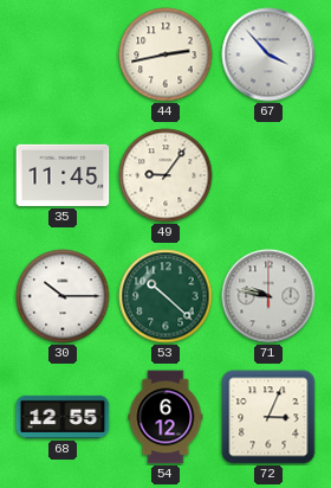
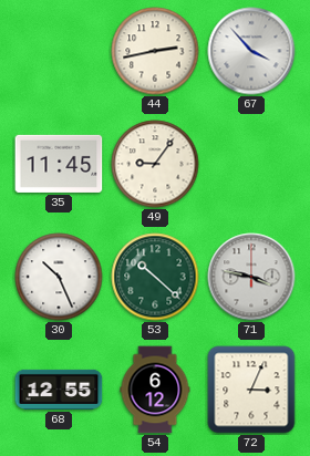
30: 10:15 -> 10:26
71: 9:47 -> 3:47
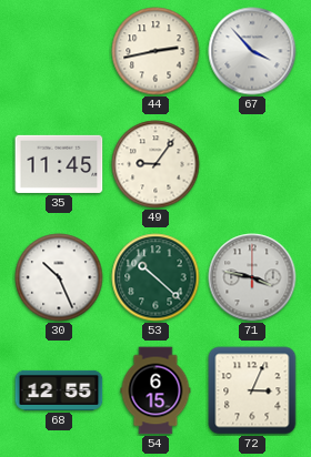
54: 6:12 -> 6:15
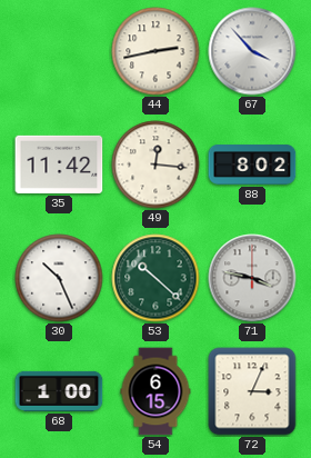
35: 11:45 -> 11:42
49: 9:06 -> 12:16
88: none -> 8:02
68: 12:55 -> 1:00
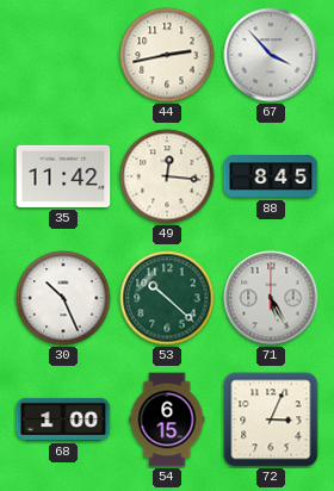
88: 8:02 -> 8:45
71: 3:47 -> 5:25
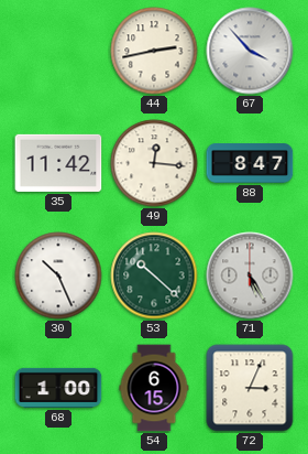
88: 8:45 -> 8:47
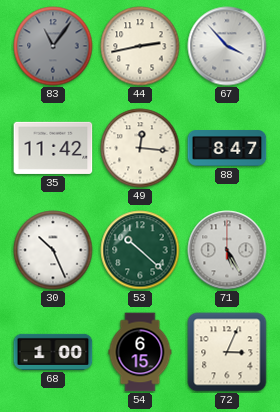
83: none -> 11:06
